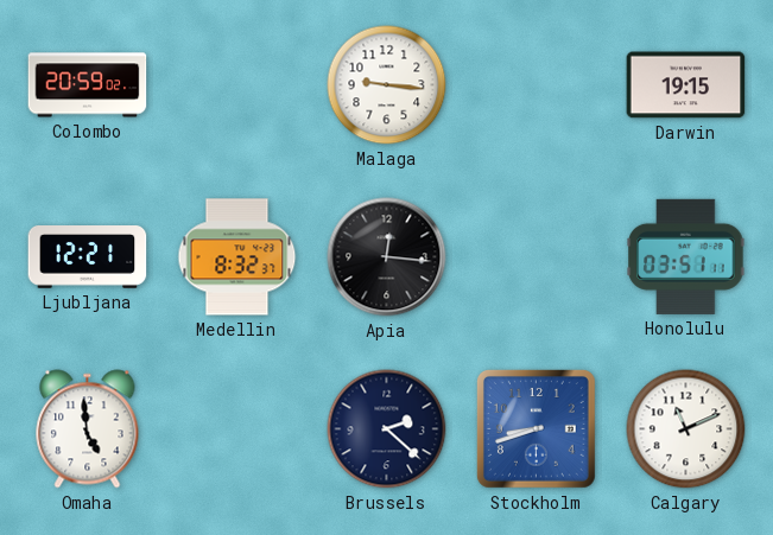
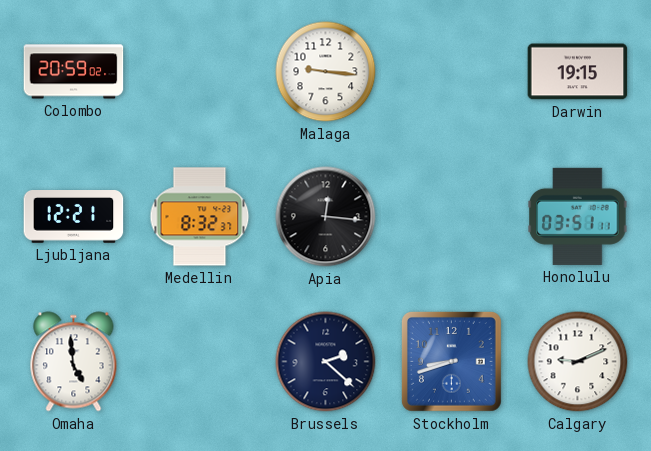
Calgary: 11:11 -> 9:11
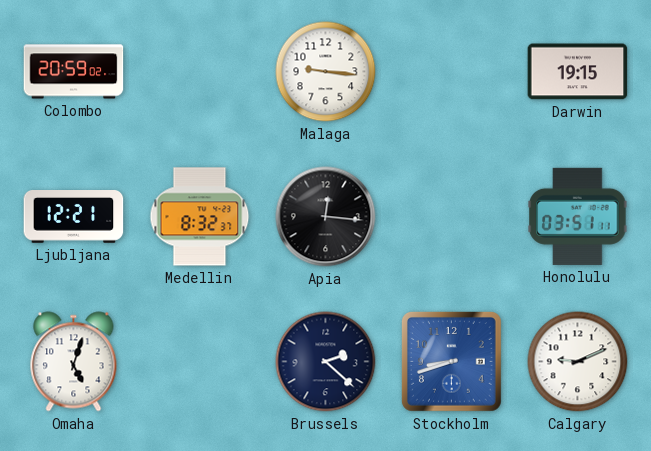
Omaha: 4:59 -> 5:03
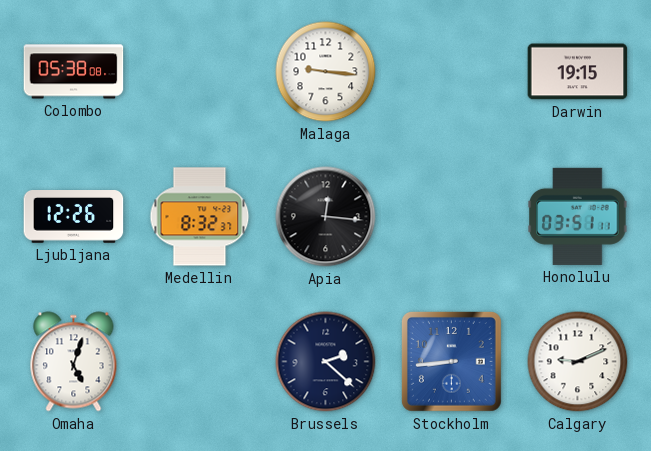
Colombo: 20:59 -> 05:38
Ljubljana: 12:21 -> 12:26
Stockholm: 8:42 -> 8:44
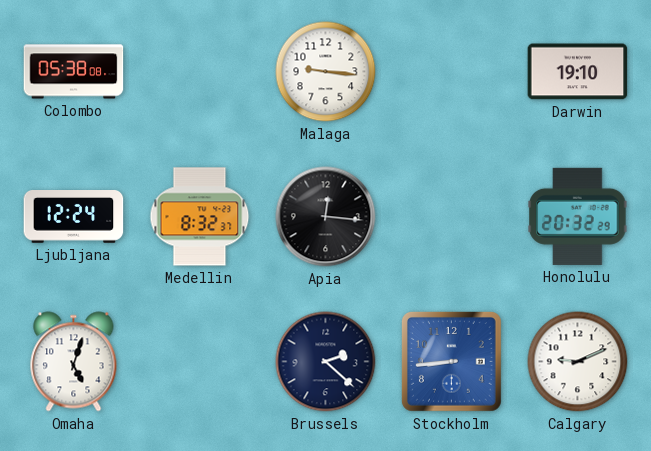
Darwin: 19:15 -> 19:10
Ljubljana: 12:26 -> 12:24
Honolulu: 03:51 -> 20:32
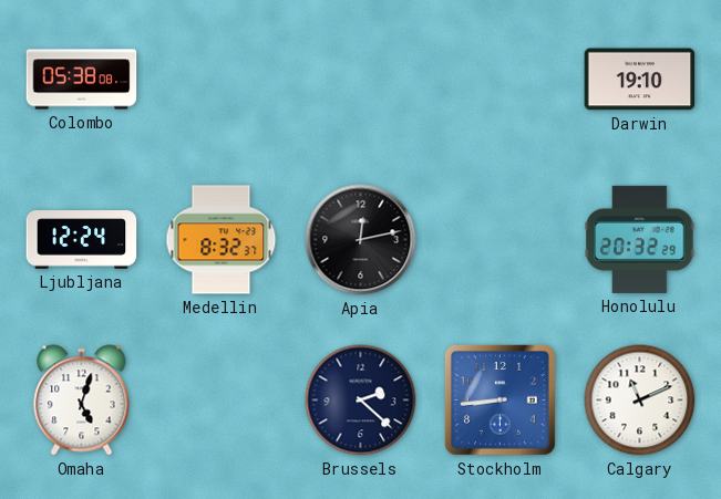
Malaga: 9:16 -> none
Apia: 12:16 -> 12:13
Calgary: 9:11 -> 11:11
